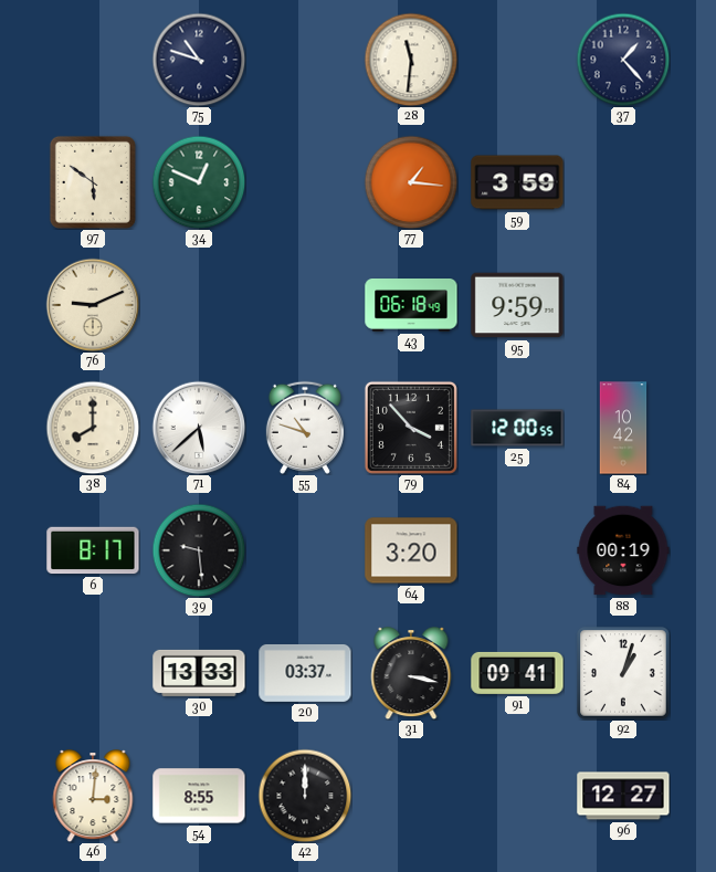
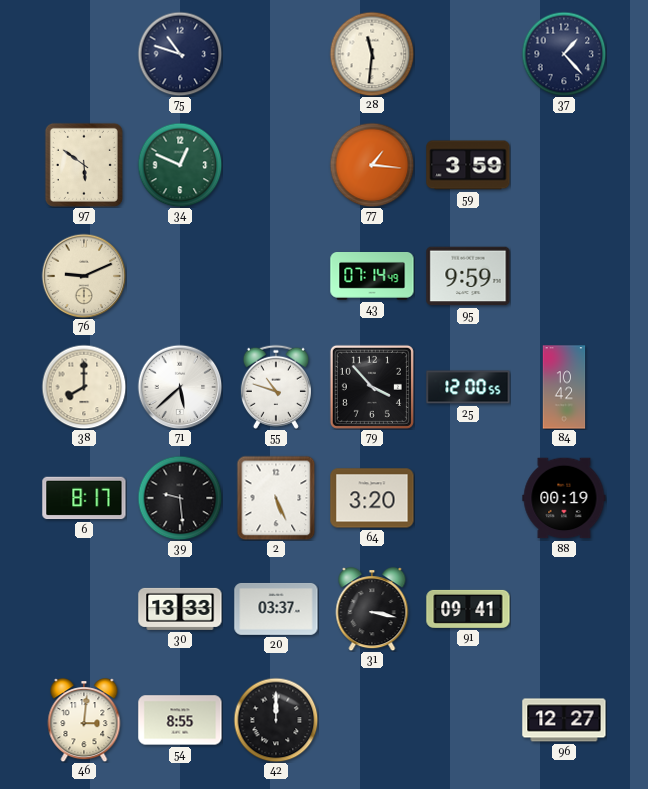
43: 06:18 -> 07:14
2: none -> 5:26
92: 1:03 -> none
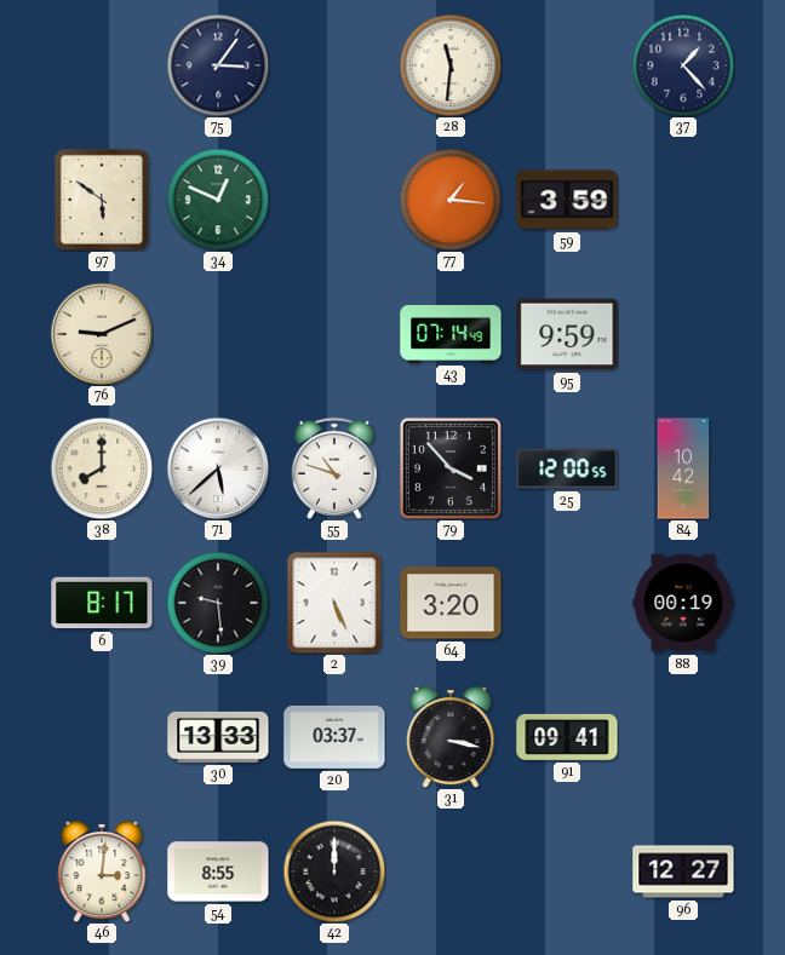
75: 10:48 -> 3:06
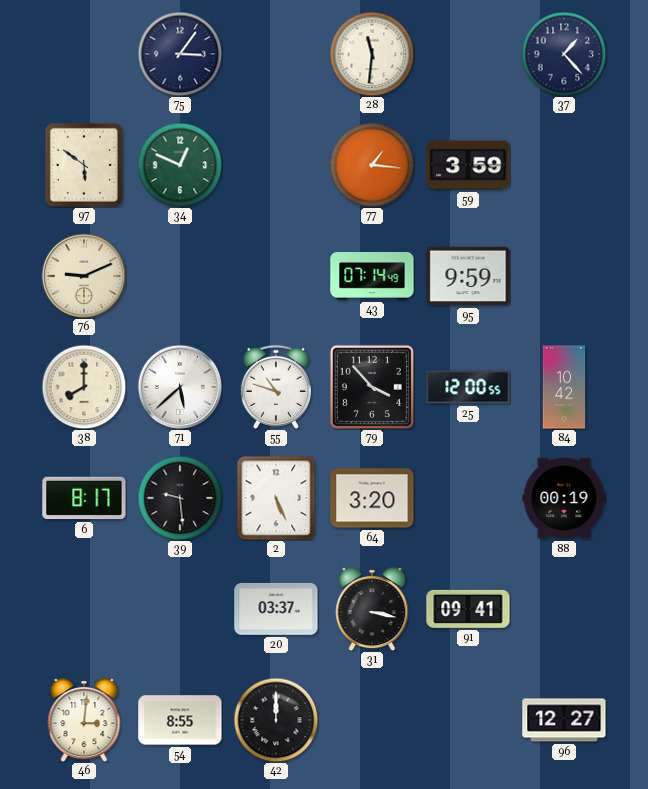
30: 13:33 -> none
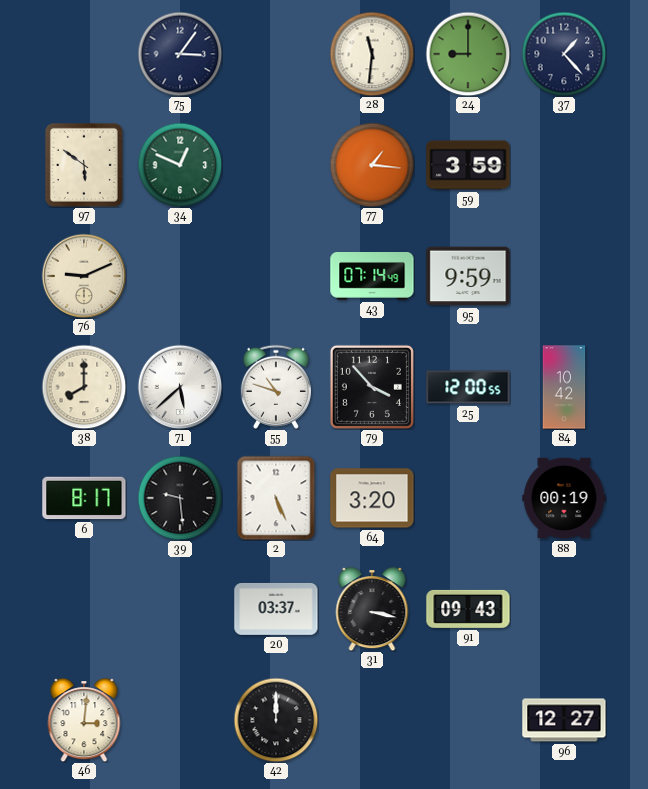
24: none -> 9:00
91: 09:41 -> 09:43
54: 8:55 -> none
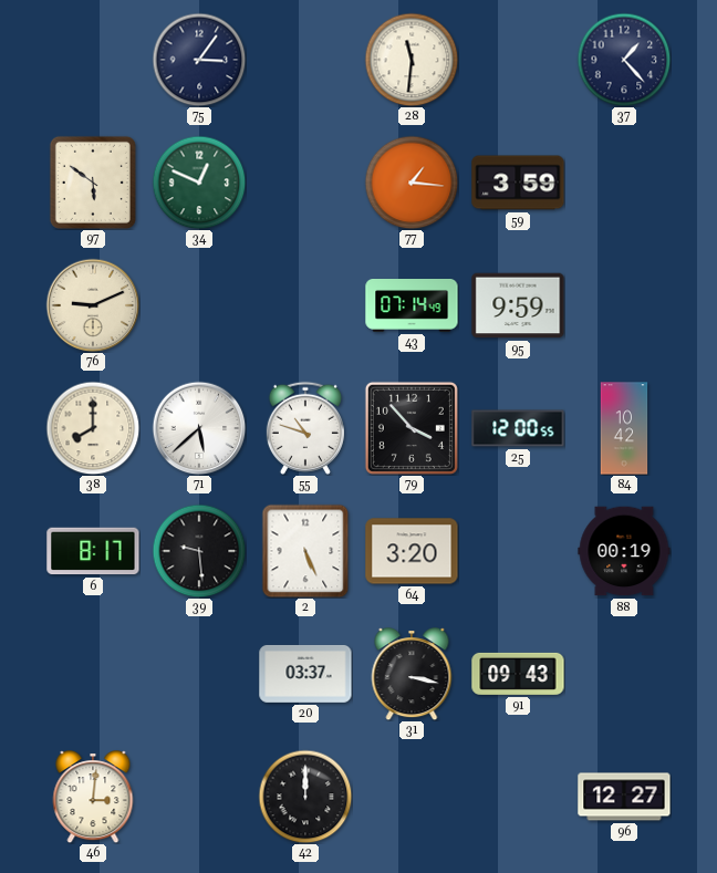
24: 9:00 -> none
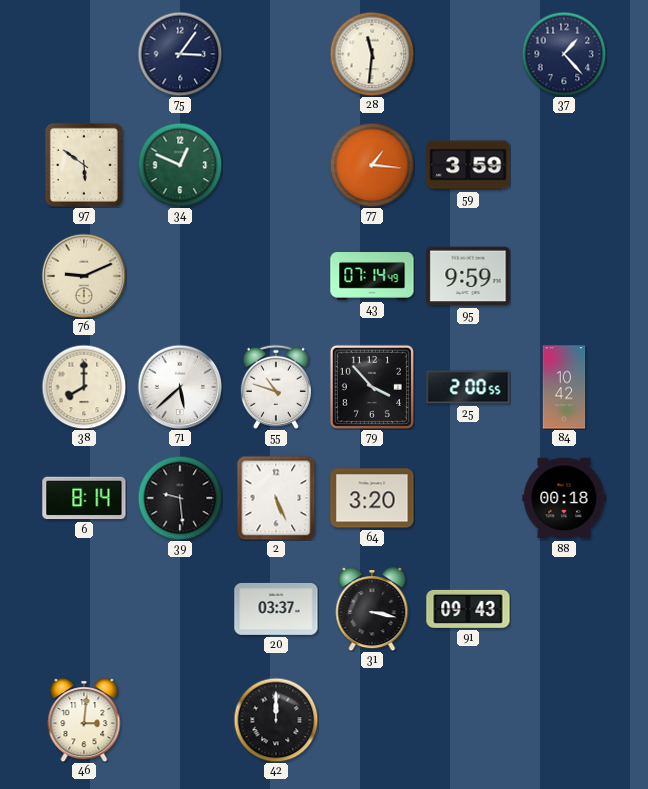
25: 12:00 -> 2:00
6: 8:17 -> 8:14
88: 00:19 -> 00:18
96: 12:27 -> none
